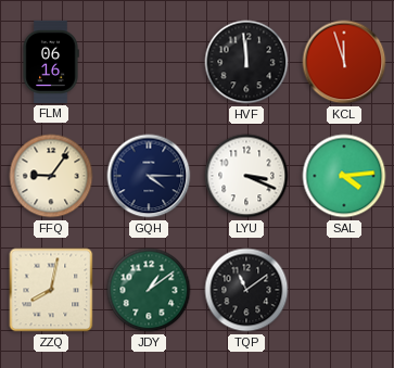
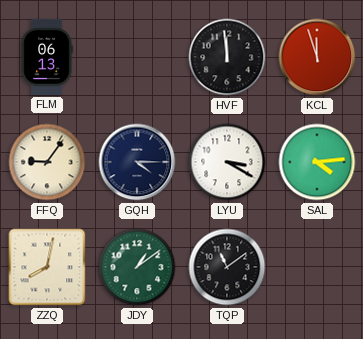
FLM: 06:16 -> 06:13
LYU: 3:19 -> 3:20
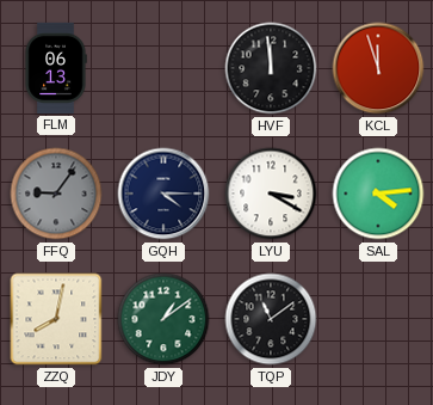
FFQ dial: cream -> grey
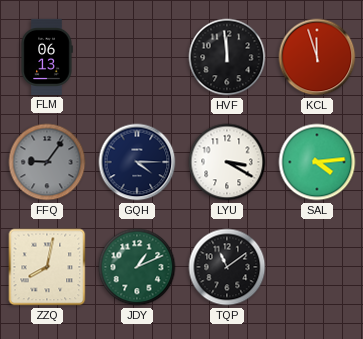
JDY: 1:09 -> 1:11
